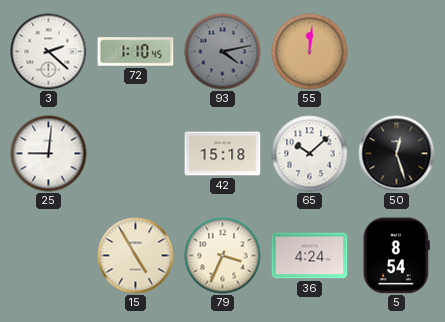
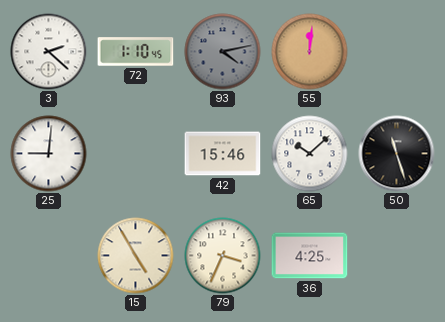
42: 15:18 -> 15:46
50: 12:27 -> 11:27
36: 4:24 -> 4:25
5: 8:54 -> none
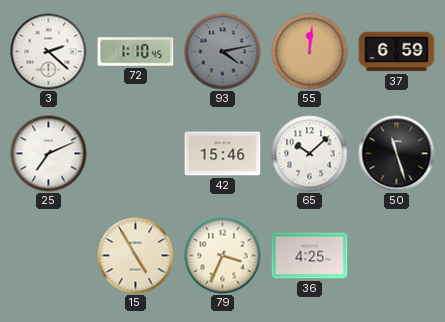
37: none -> 6:59
25: 9:01 -> 7:11
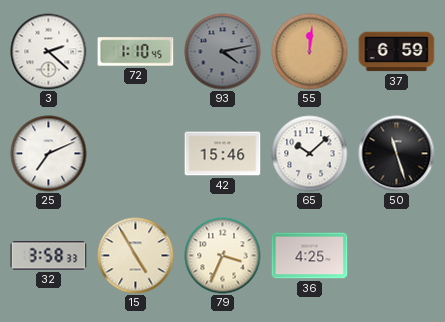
32: none -> 3:58
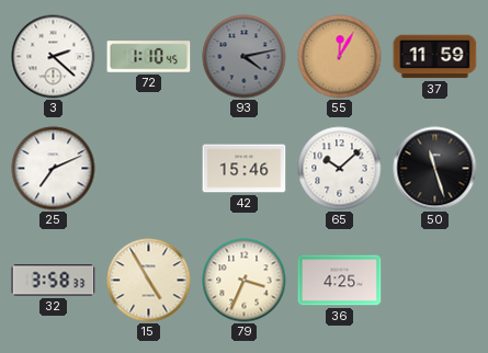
55: 12:01 -> 12:05
37: 6:59 -> 11:59
